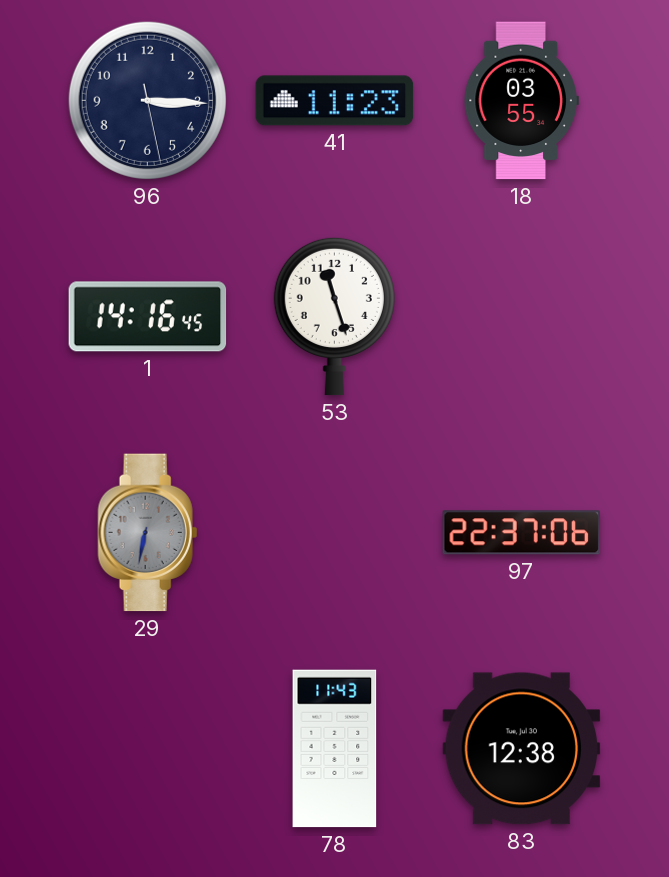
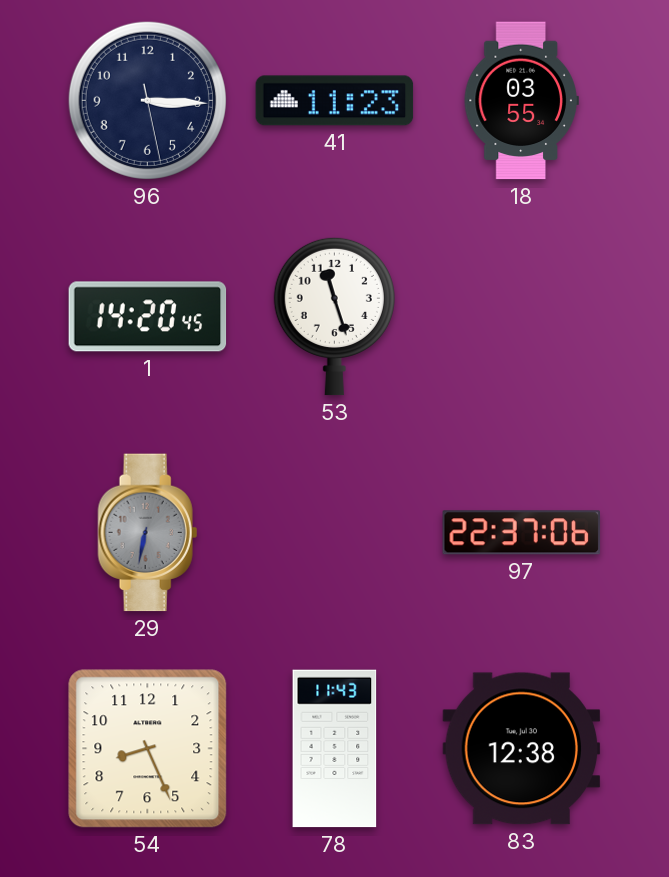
1: 14:16 -> 14:20
54: none -> 8:26
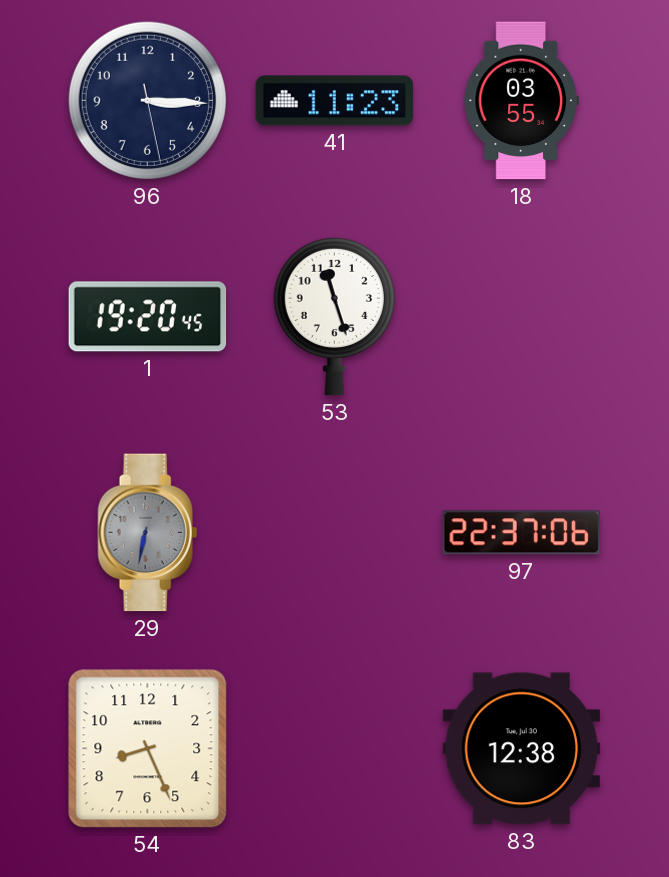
1: 14:20 -> 19:20
78: 11:43 -> none
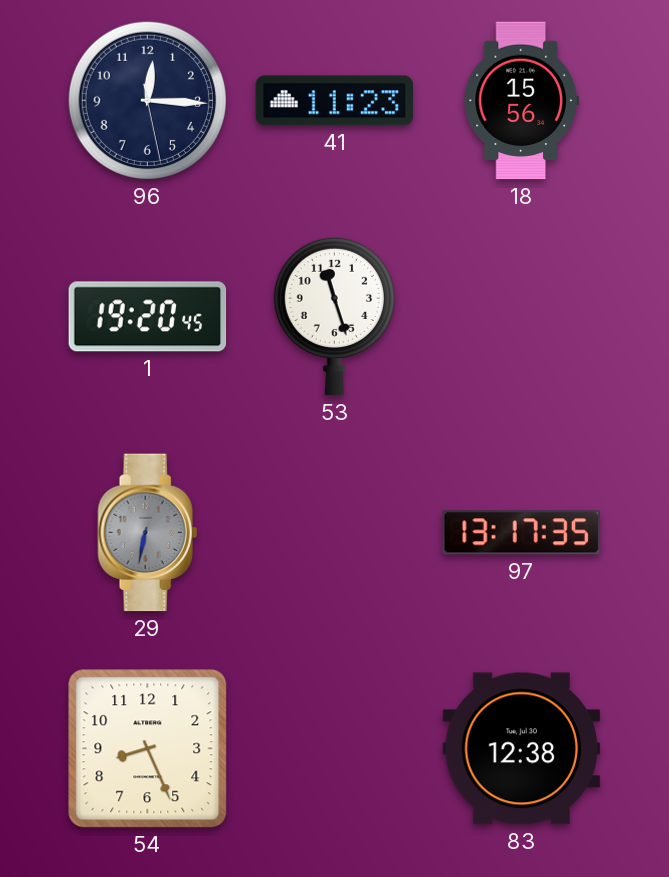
96: 3:15 -> 12:15
18: 03:55 -> 15:56
97: 22:37 -> 13:17
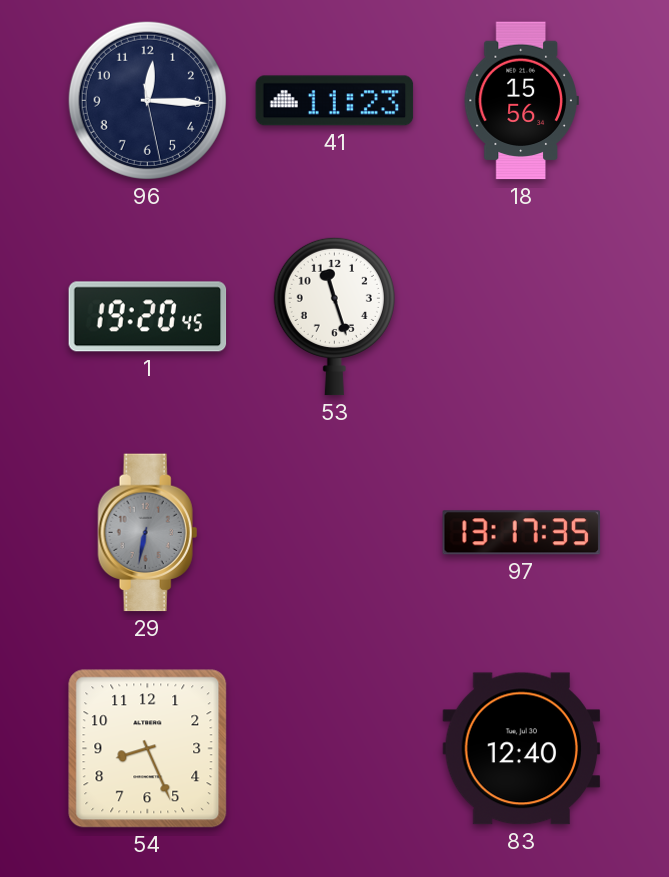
83: 12:38 -> 12:40
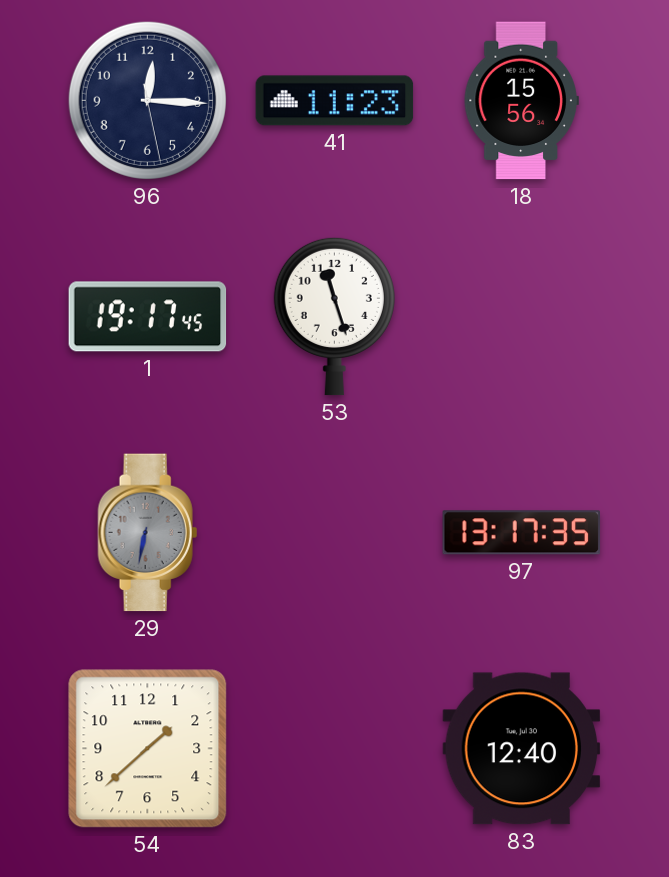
1: 19:20 -> 19:17
54: 8:26 -> 1:38
